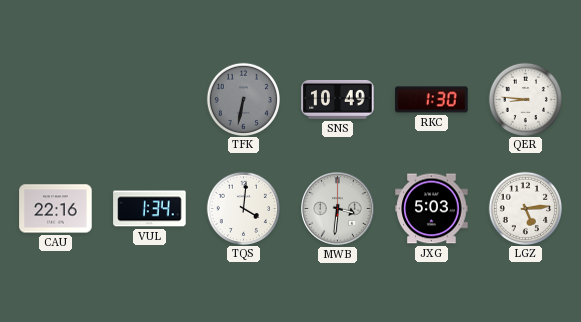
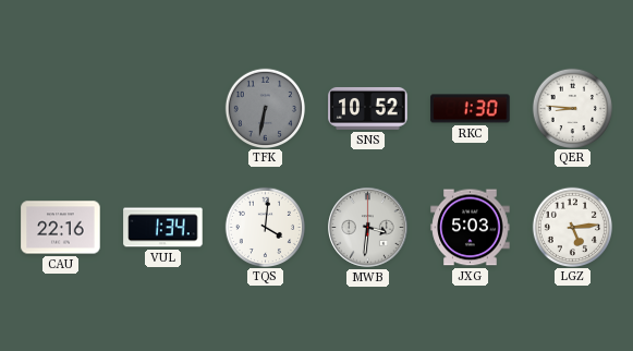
SNS: 10:49 -> 10:52
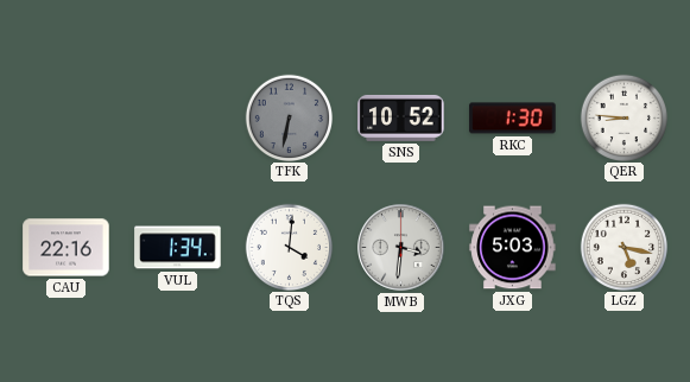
LGZ: 5:14 -> 5:17
